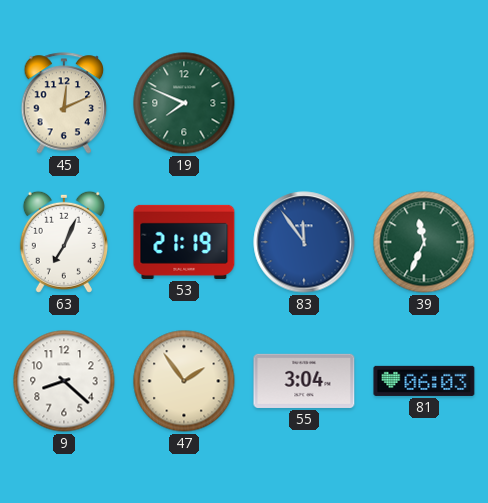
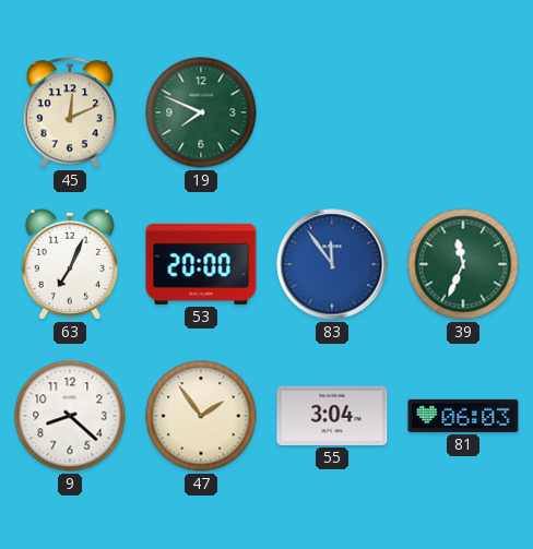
53: 21:19 -> 20:00
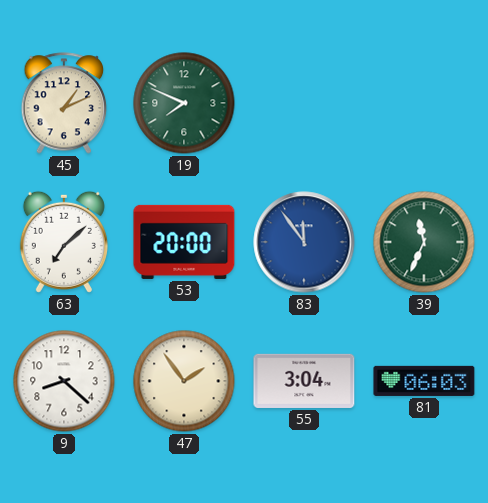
45: 12:11 -> 1:11
63: 7:04 -> 7:08
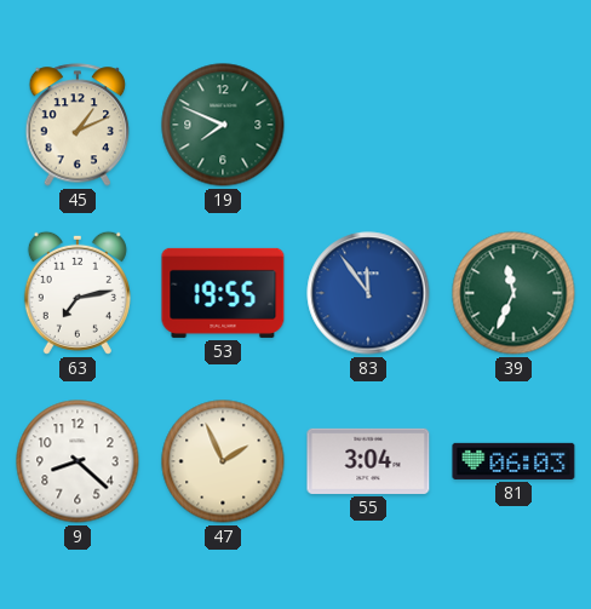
63: 7:08 -> 7:13
53: 20:00 -> 19:55
47: 1:54 -> 1:56
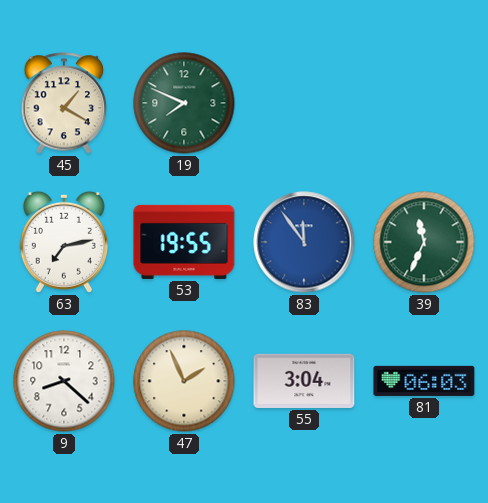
45: 1:11 -> 1:20
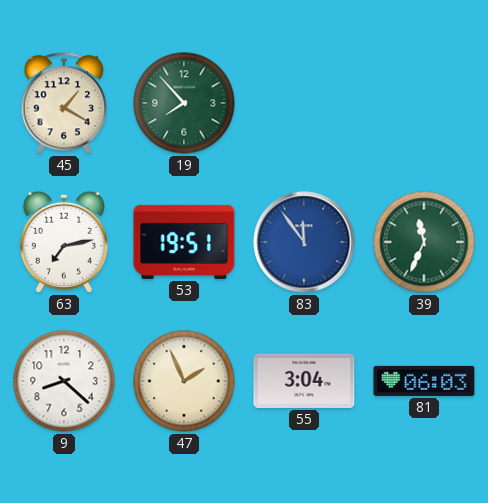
19: 7:49 -> 7:53
53: 19:55 -> 19:51
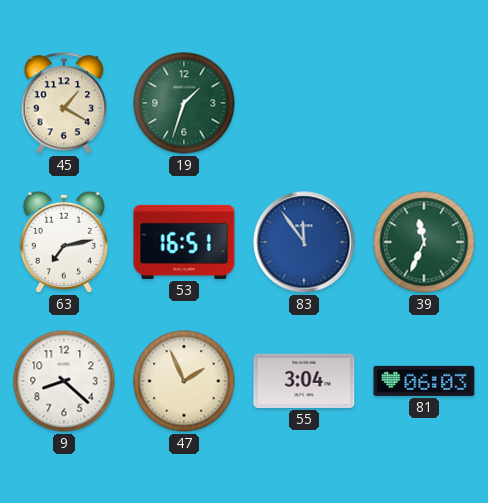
19: 7:53 -> 1:33
53: 19:51 -> 16:51
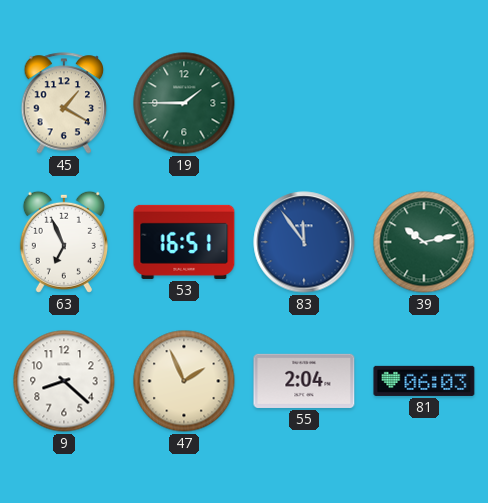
19: 1:33 -> 1:45
63: 7:13 -> 6:56
39: 11:34 -> 10:13
55: 3:04 -> 2:04
